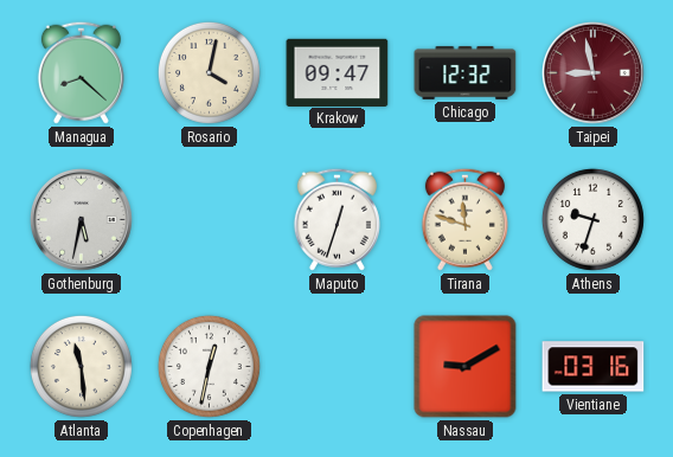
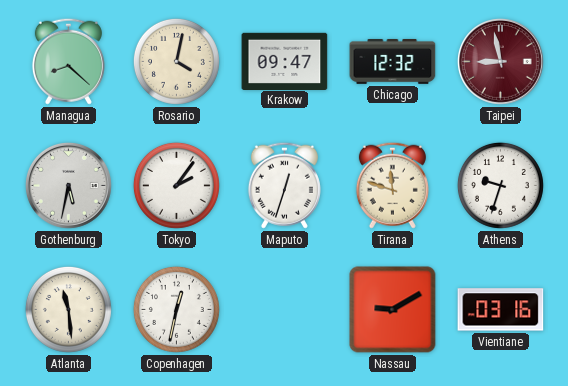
Tokyo: none -> 2:06
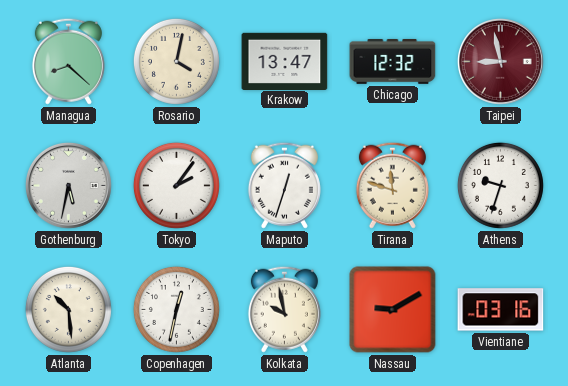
Krakow: 09:47 -> 13:47
Atlanta: 11:29 -> 10:29
Kolkata: none -> 9:58
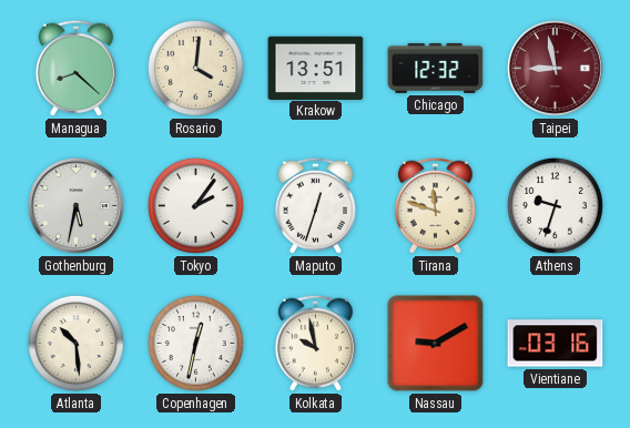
Rosario: 4:02 -> 4:01
Krakow: 13:47 -> 13:51
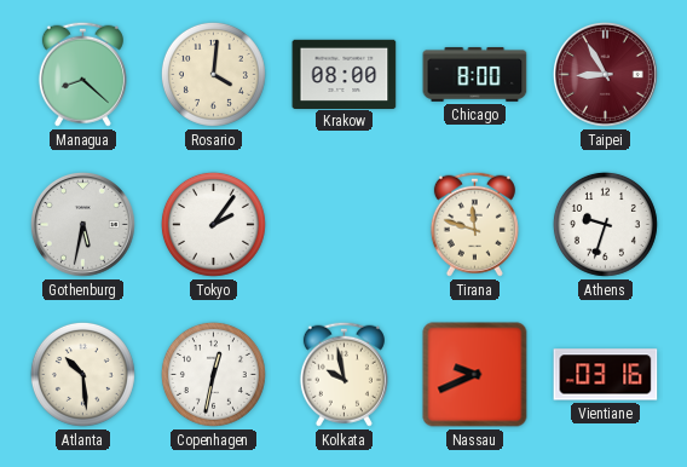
Krakow: 13:51 -> 08:00
Chicago: 12:32 -> 8:00
Taipei: 8:58 -> 8:55
Maputo: 12:33 -> none
Nassau: 9:10 -> 9:41
